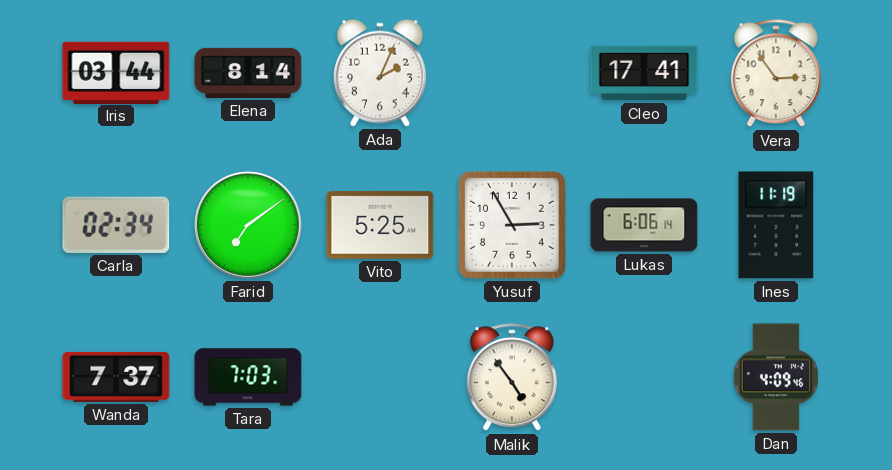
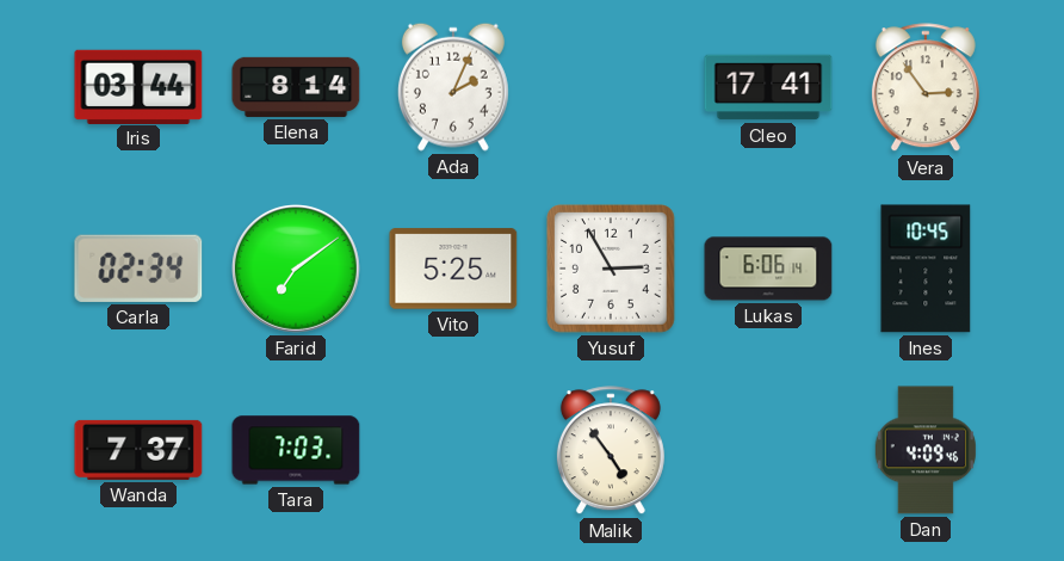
Ines: 11:19 -> 10:45
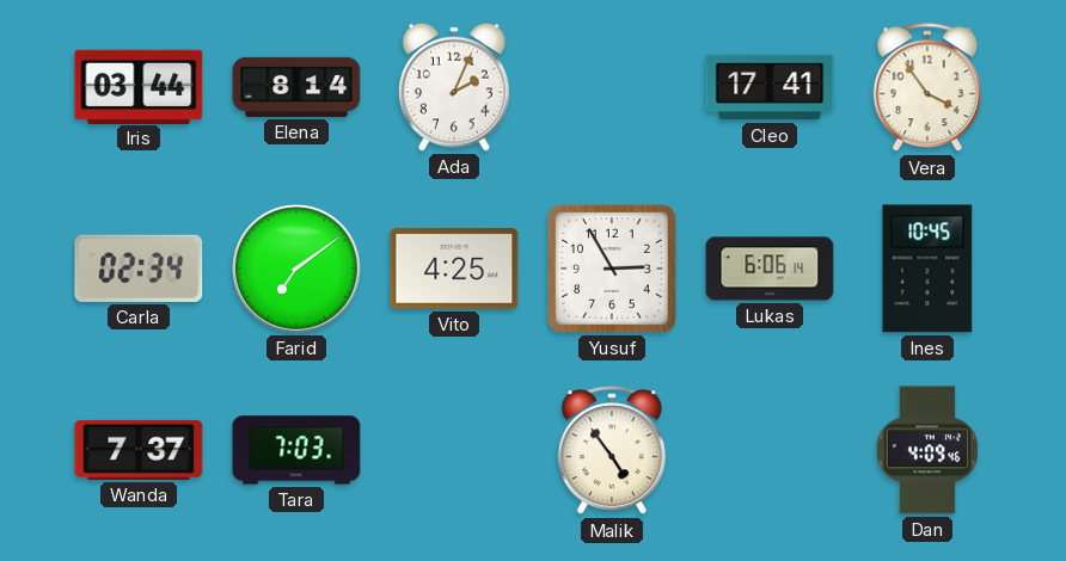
Vera: 2:54 -> 3:54
Vito: 5:25 -> 4:25
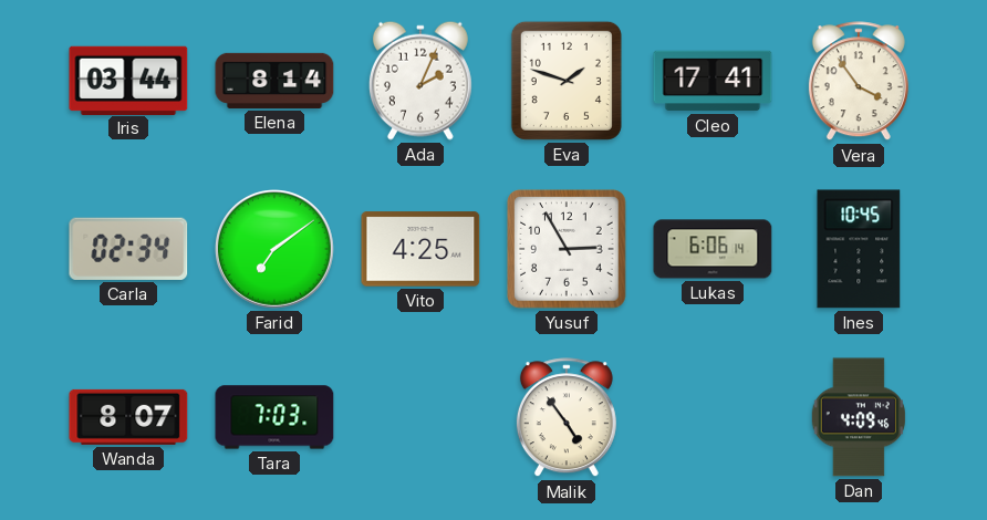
Eva: none -> 1:48
Wanda: 7:37 -> 8:07
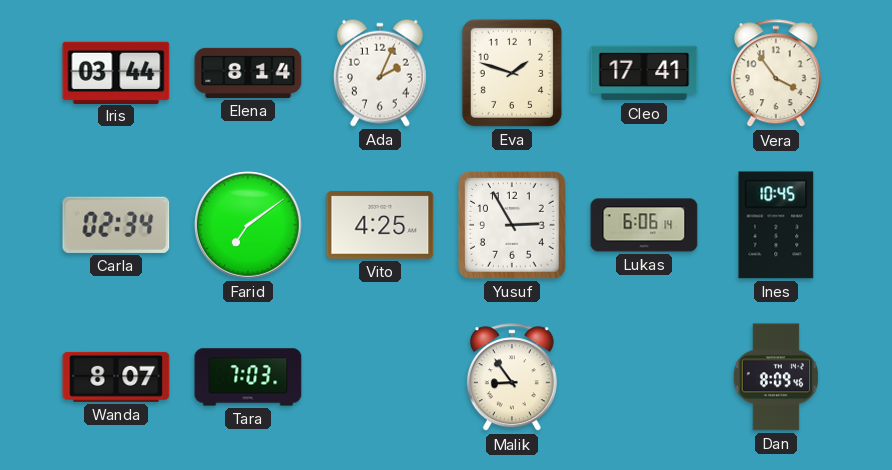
Malik: 4:54 -> 8:54
Dan: 4:09 -> 8:09
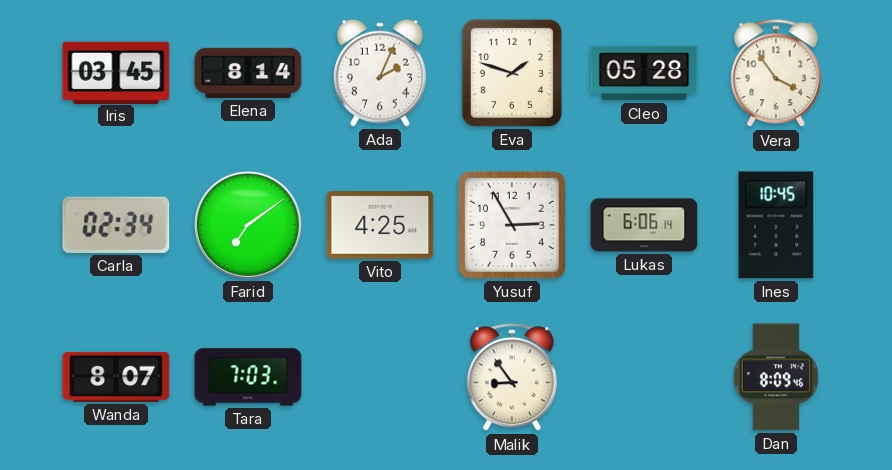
Iris: 03:44 -> 03:45
Cleo: 17:41 -> 05:28
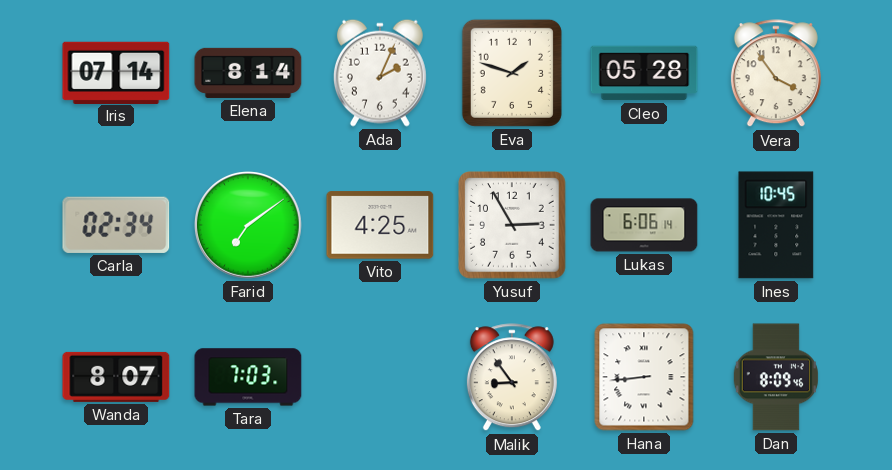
Iris: 03:45 -> 07:14
Hana: none -> 8:44
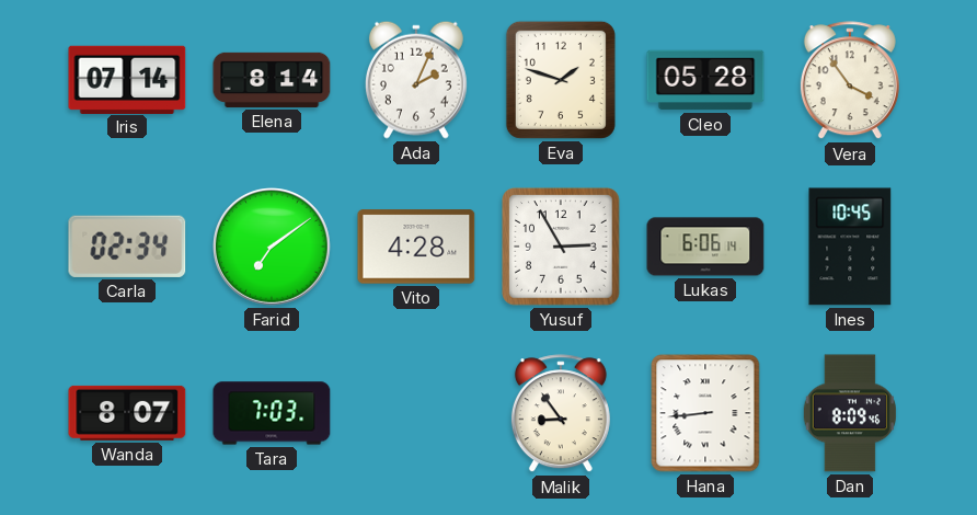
Vito: 4:25 -> 4:28
